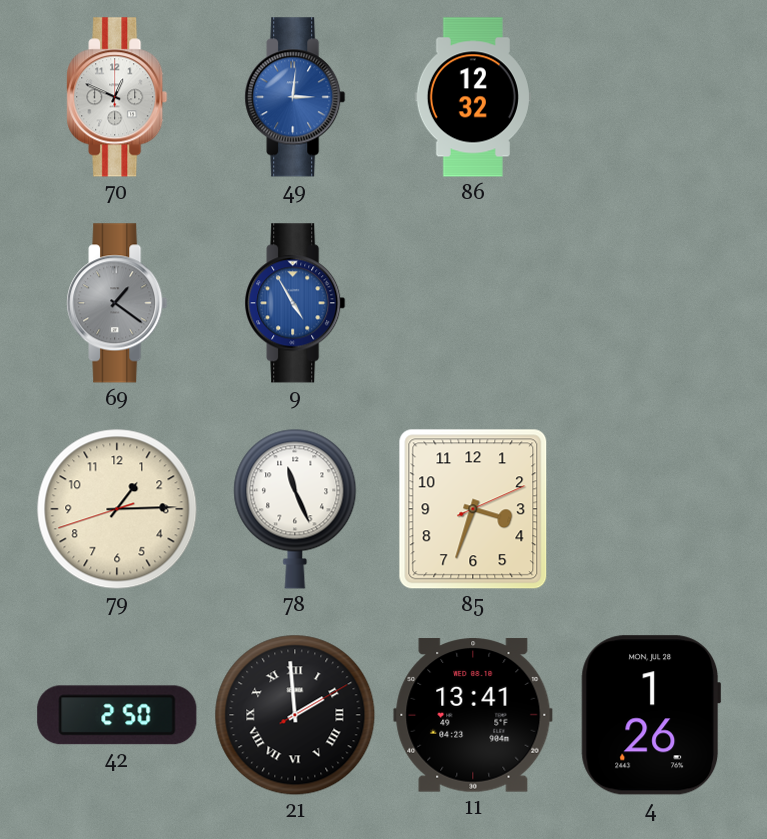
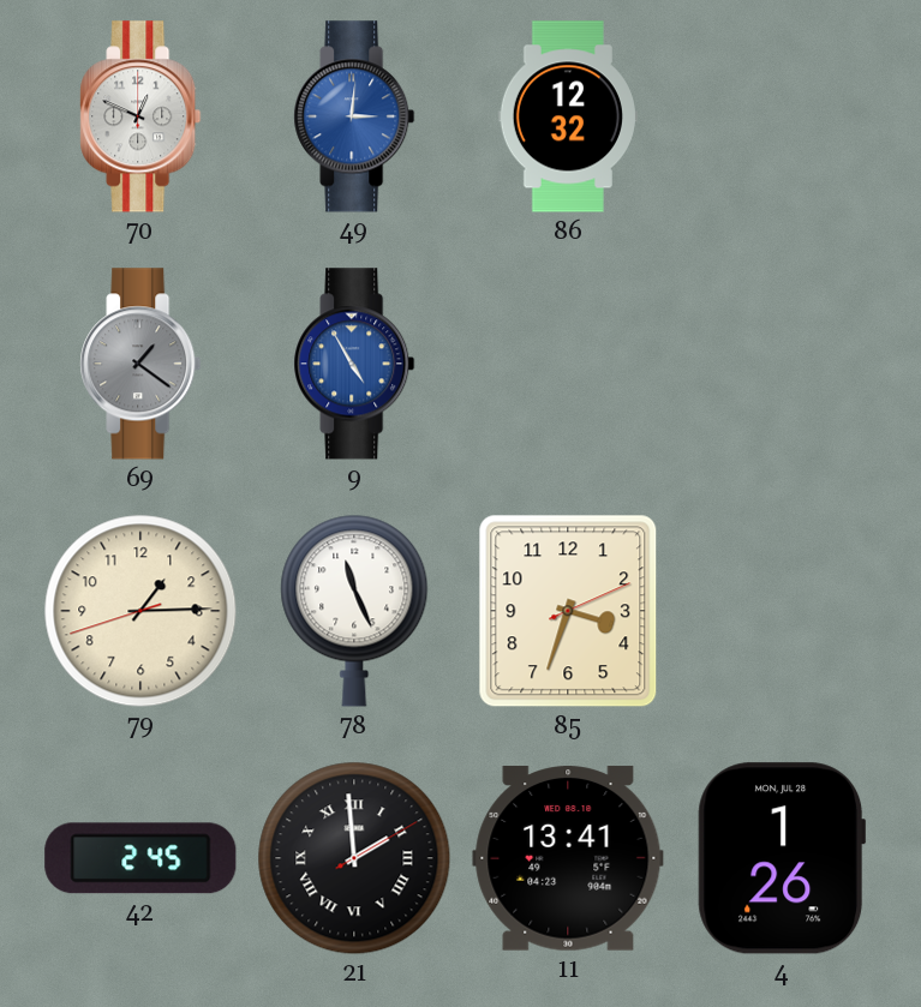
42: 2:50 -> 2:45
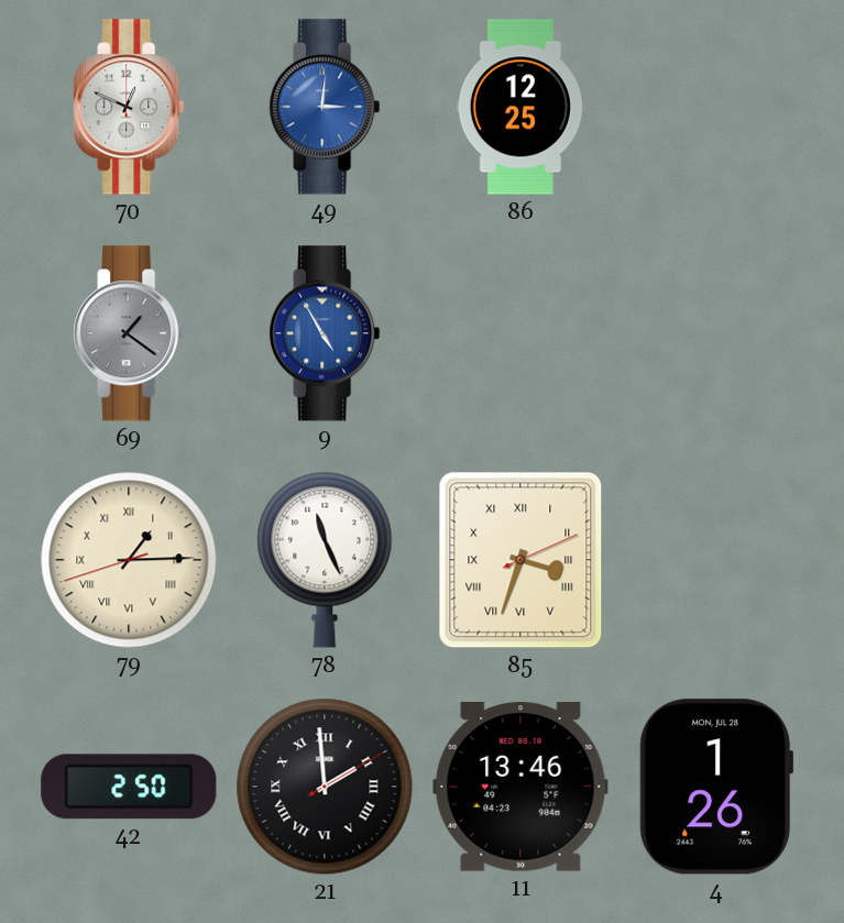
86: 12:32 -> 12:25
79 numerals: Arabic -> Roman
85 numerals: Arabic -> Roman
42: 2:45 -> 2:50
11: 13:41 -> 13:46
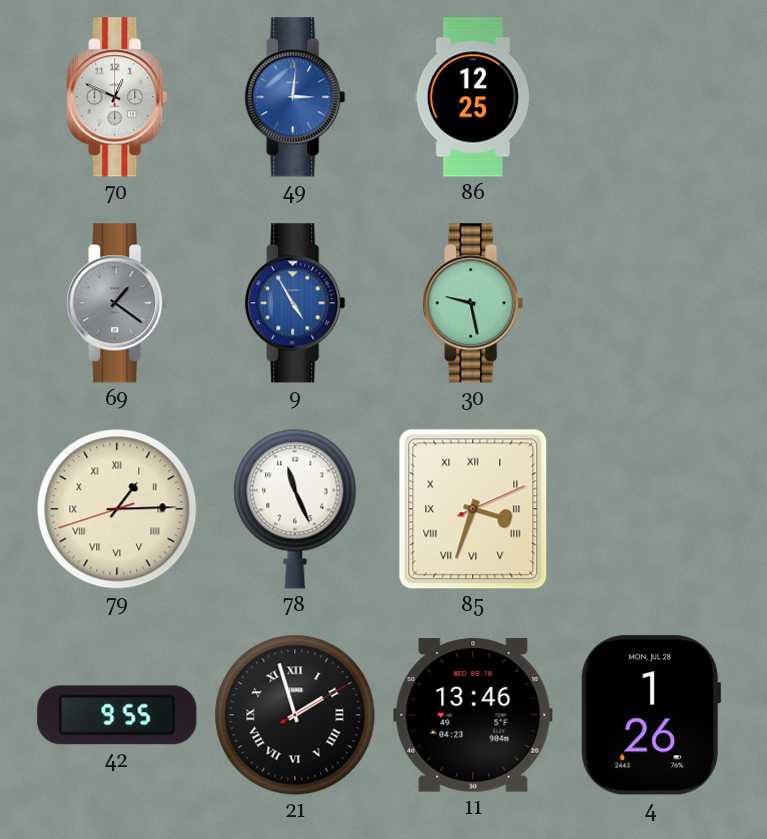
30: none -> 9:28
42: 2:50 -> 9:55
21: 1:59 -> 1:57
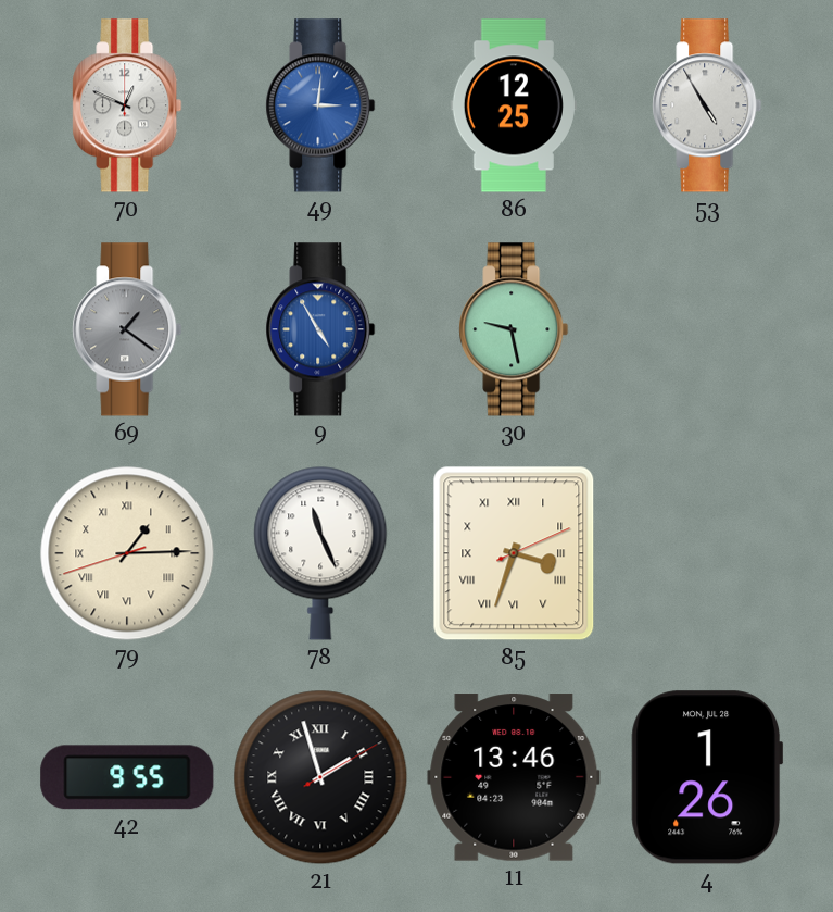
53: none -> 4:55
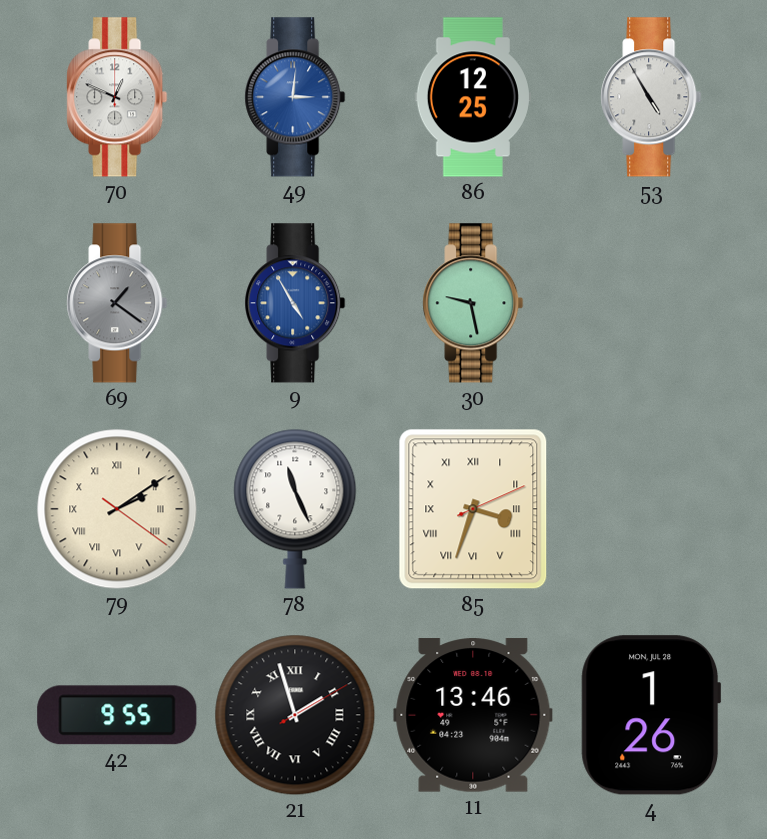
79: 1:14 -> 2:09
